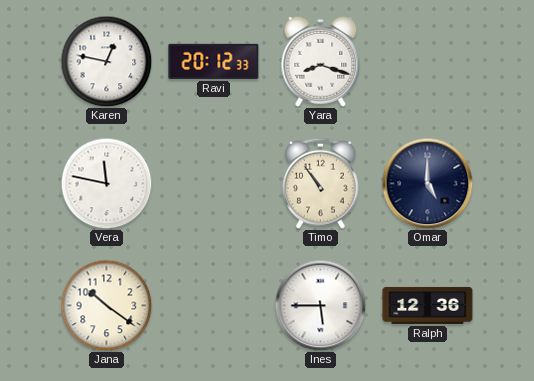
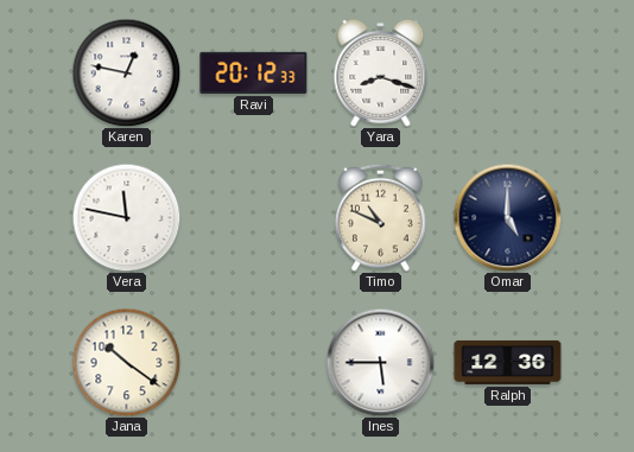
Timo: 10:54 -> 10:49
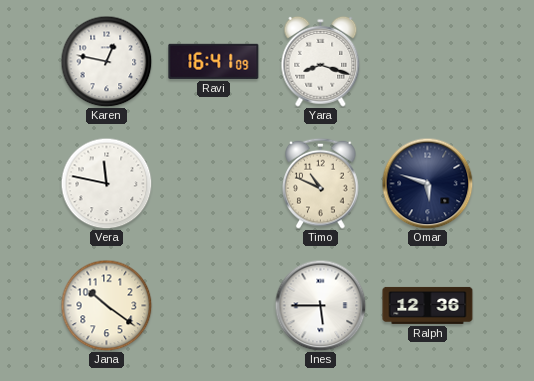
Ravi: 20:12 -> 16:41
Omar: 5:00 -> 5:48
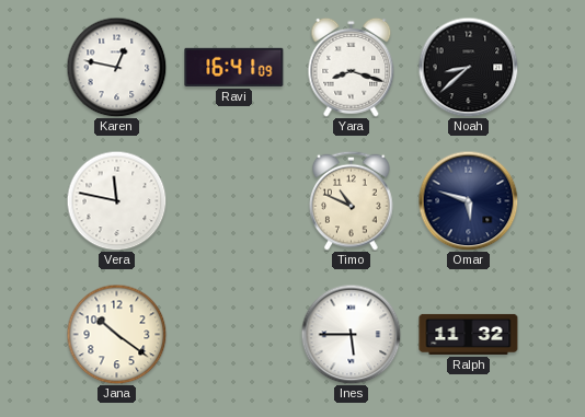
Noah: none -> 8:38
Ralph: 12:36 -> 11:32
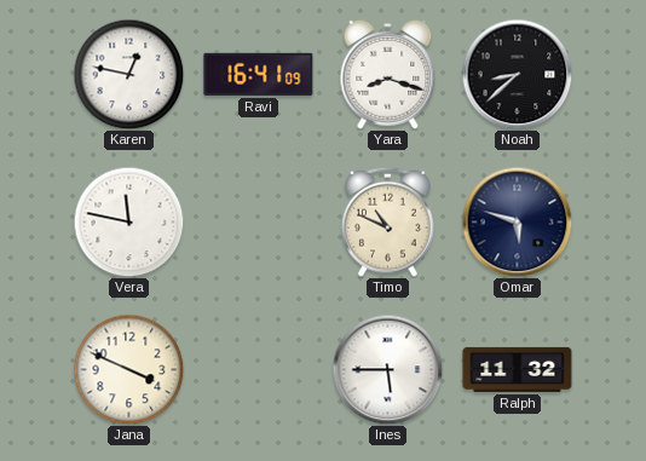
Jana: 10:21 -> 3:49
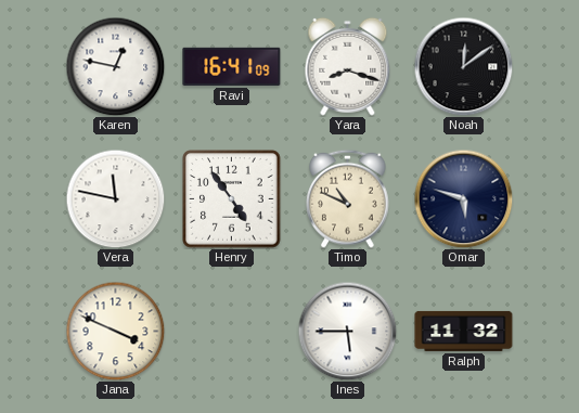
Noah: 8:38 -> 12:09
Henry: none -> 4:54
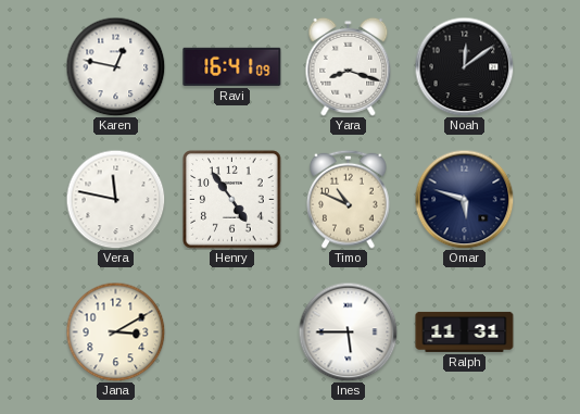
Jana: 3:49 -> 3:10
Ralph: 11:32 -> 11:31
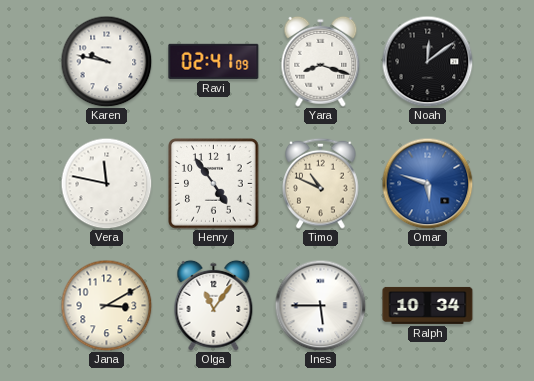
Karen: 12:47 -> 9:47
Ravi: 16:41 -> 02:41
Omar dial: navy -> blue
Olga: none -> 11:06
Ralph: 11:31 -> 10:34
